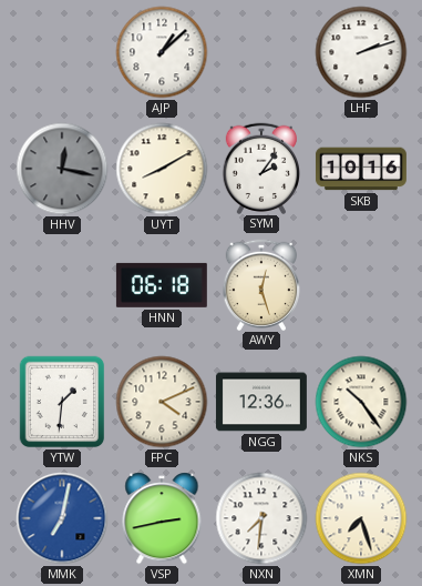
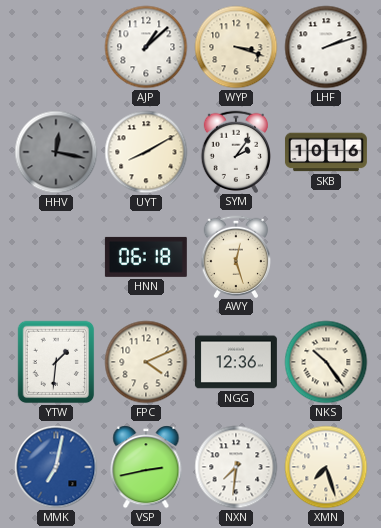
WYP: none -> 3:18
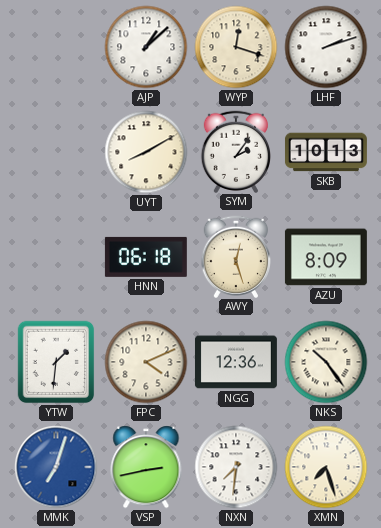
WYP: 3:18 -> 12:18
HHV: 12:17 -> none
SKB: 10:16 -> 10:13
AZU: none -> 8:09
MMK: 7:02 -> 7:03
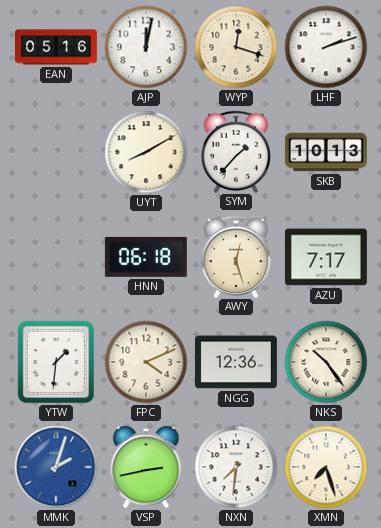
EAN: none -> 05:16
AJP: 1:08 -> 12:02
SYM: 2:06 -> 1:37
AZU: 8:09 -> 7:17
MMK: 7:03 -> 2:03
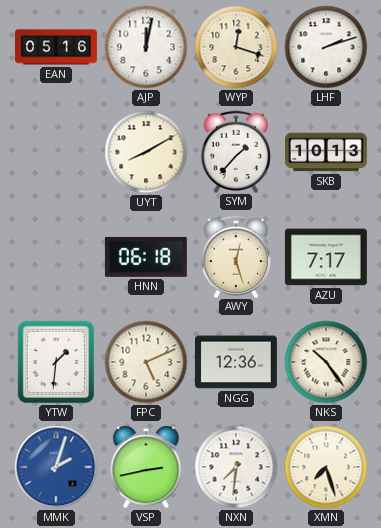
FPC: 4:11 -> 5:11
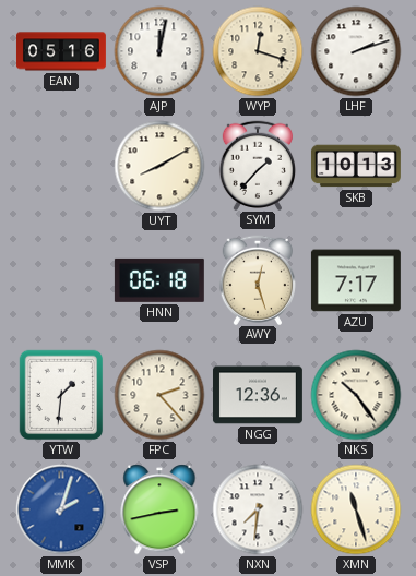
FPC: 5:11 -> 2:23
XMN: 7:27 -> 11:27
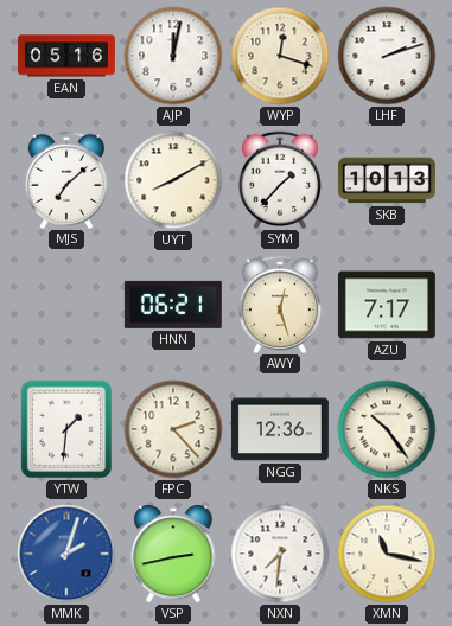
MJS: none -> 7:08
HNN: 06:18 -> 06:21
XMN: 11:27 -> 11:17
